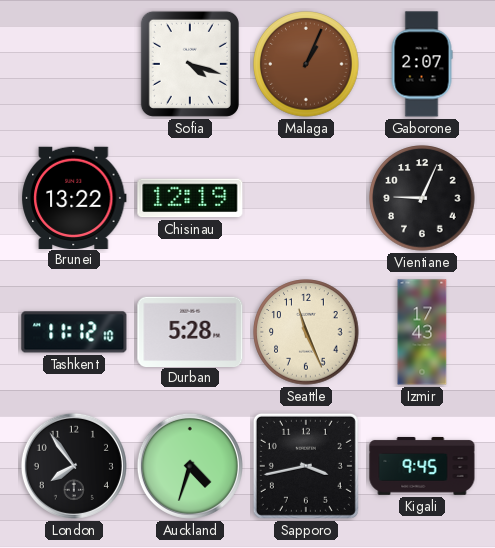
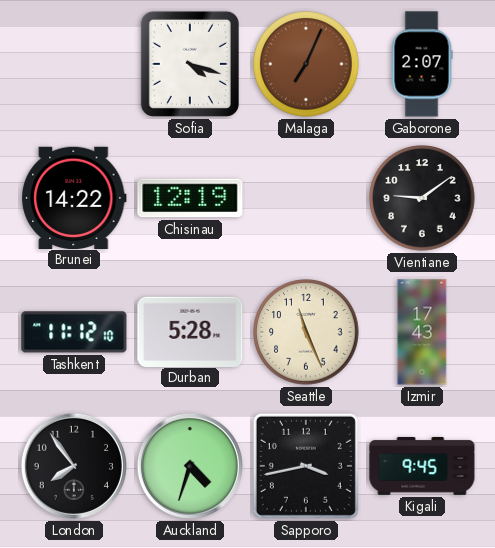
Malaga: 1:04 -> 7:04
Brunei: 13:22 -> 14:22
Vientiane: 9:04 -> 9:09
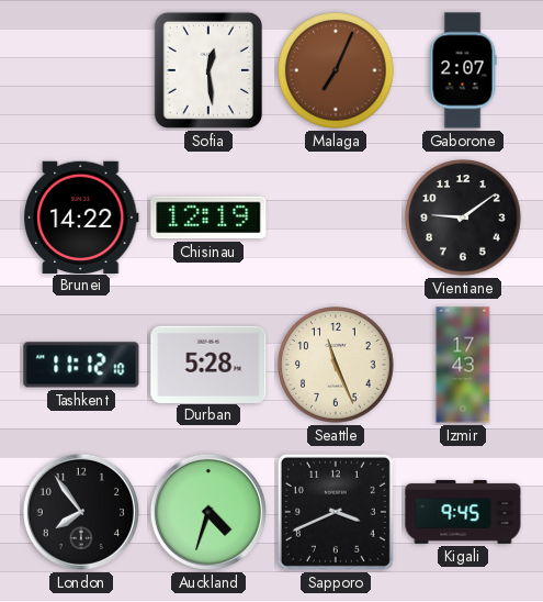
Sofia: 4:18 -> 12:29
Sapporo: 3:43 -> 3:41
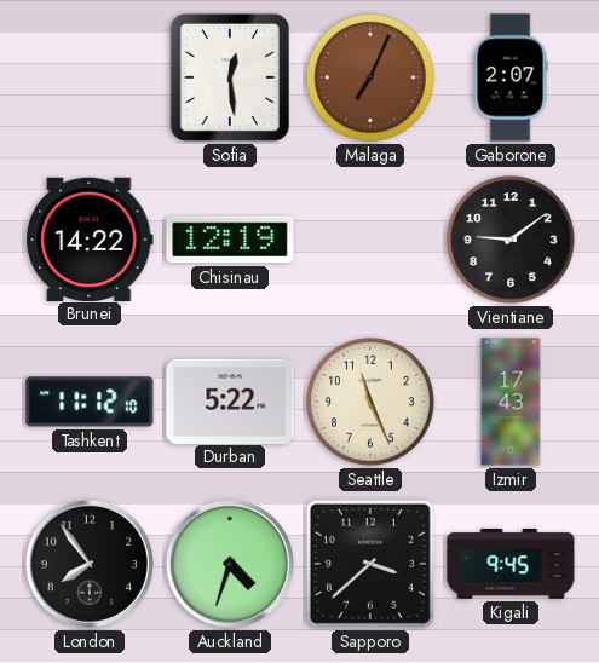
Durban: 5:28 -> 5:22
Sapporo: 3:41 -> 3:38
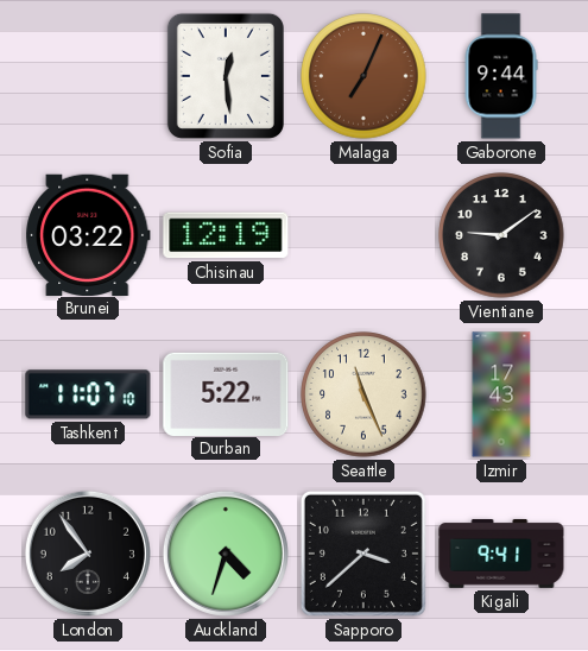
Gaborone: 2:07 -> 9:44
Brunei: 14:22 -> 03:22
Tashkent: 11:12 -> 11:07
Kigali: 9:45 -> 9:41
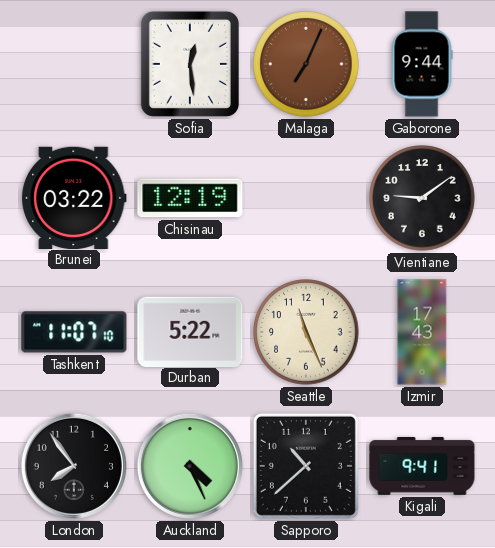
Auckland: 4:33 -> 4:26
Sapporo: 3:38 -> 10:38
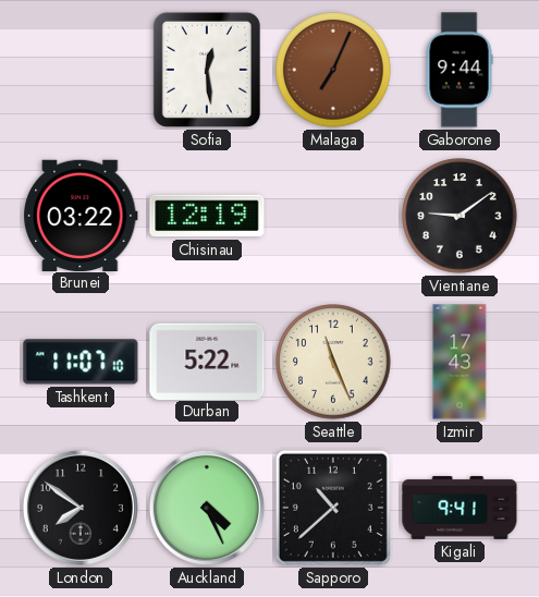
London: 7:54 -> 7:51
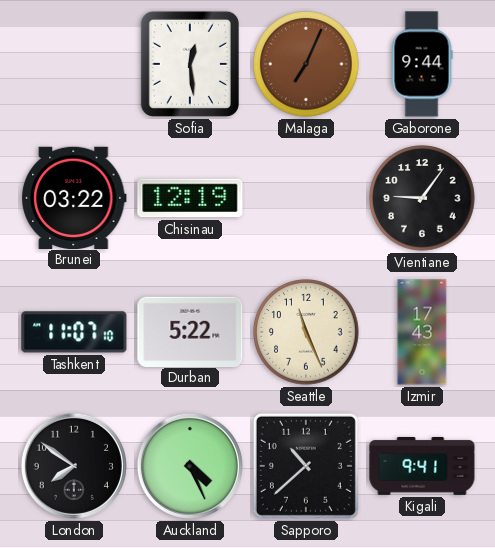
Vientiane: 9:09 -> 9:06
